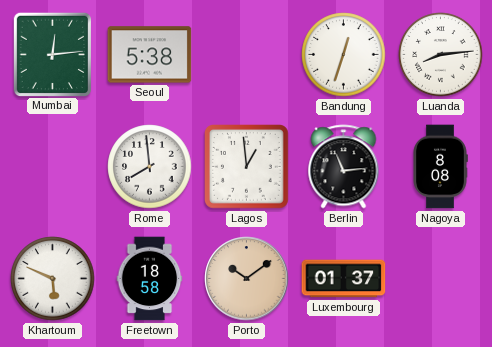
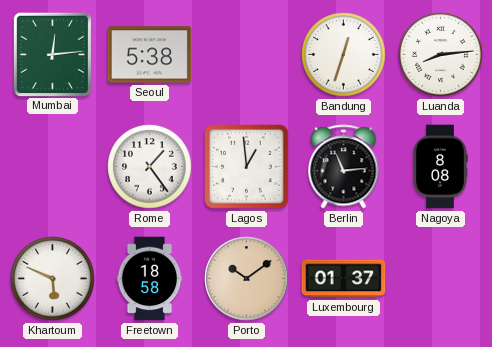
Rome: 7:59 -> 1:24
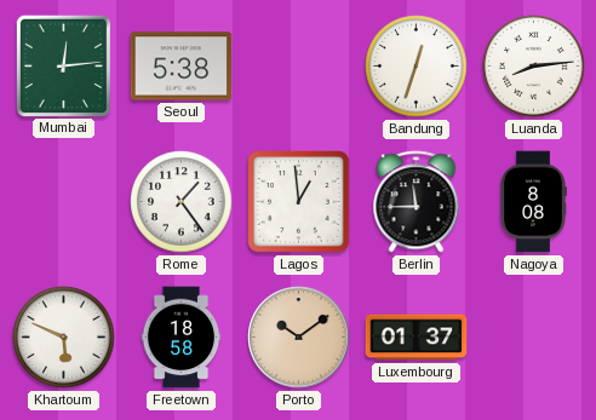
Berlin: 11:14 -> 11:45
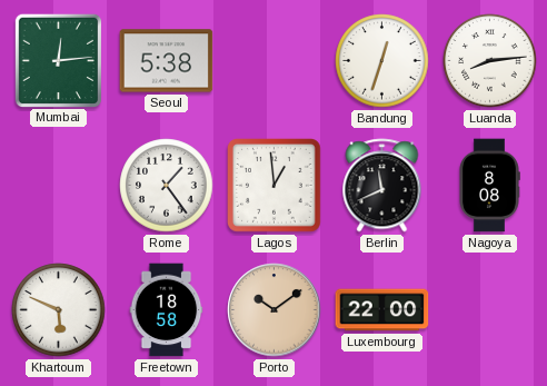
Berlin: 11:45 -> 11:41
Luxembourg: 01:37 -> 22:00
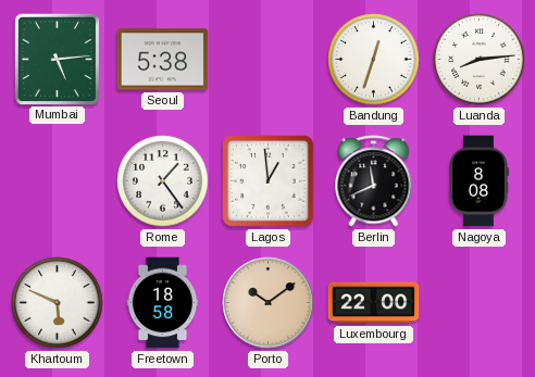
Mumbai: 12:14 -> 5:14
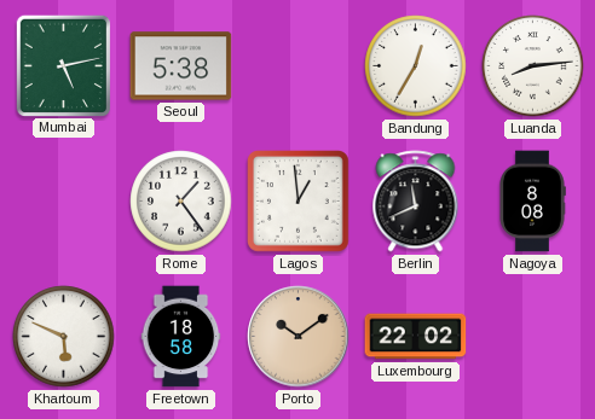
Mumbai: 5:14 -> 5:13
Bandung: 12:33 -> 12:35
Luxembourg: 22:00 -> 22:02
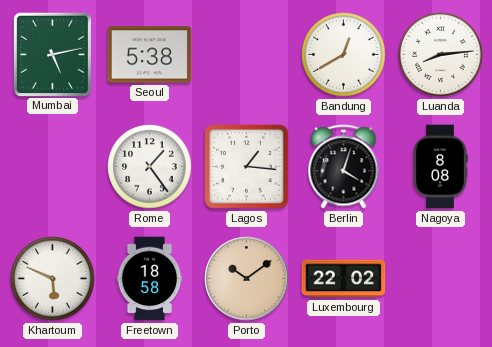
Bandung: 12:35 -> 12:40
Lagos: 12:59 -> 1:16
Berlin: 11:41 -> 4:03
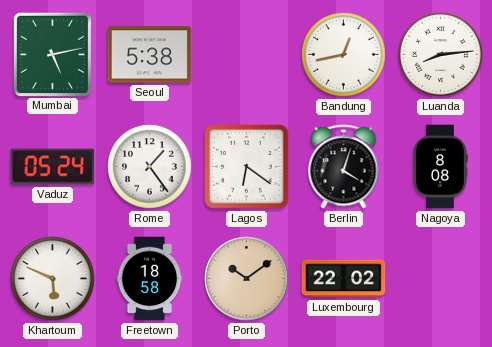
Bandung: 12:40 -> 12:43
Vaduz: none -> 05:24
Lagos: 1:16 -> 6:21
